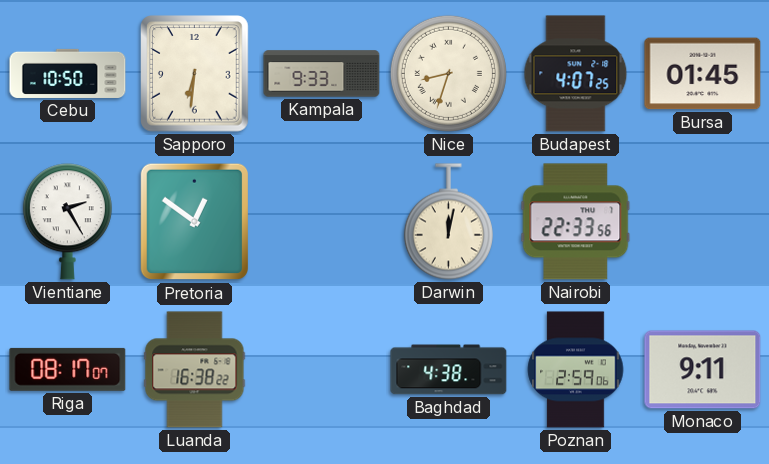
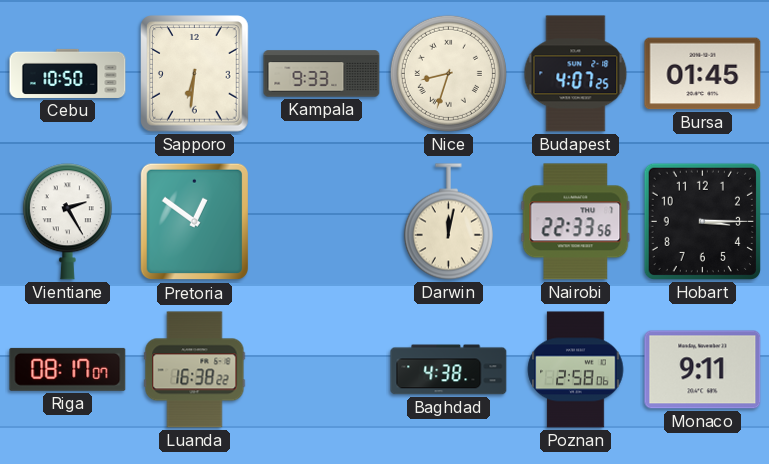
Hobart: none -> 3:15
Poznan: 2:59 -> 2:58
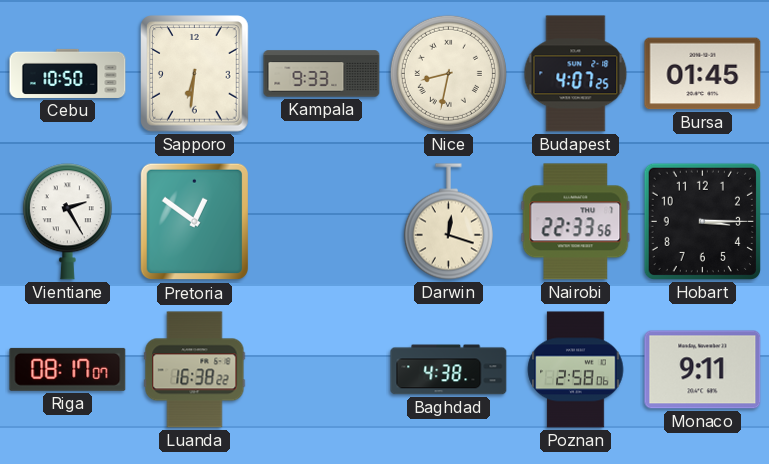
Nice: 8:33 -> 8:32
Darwin: 12:02 -> 12:18
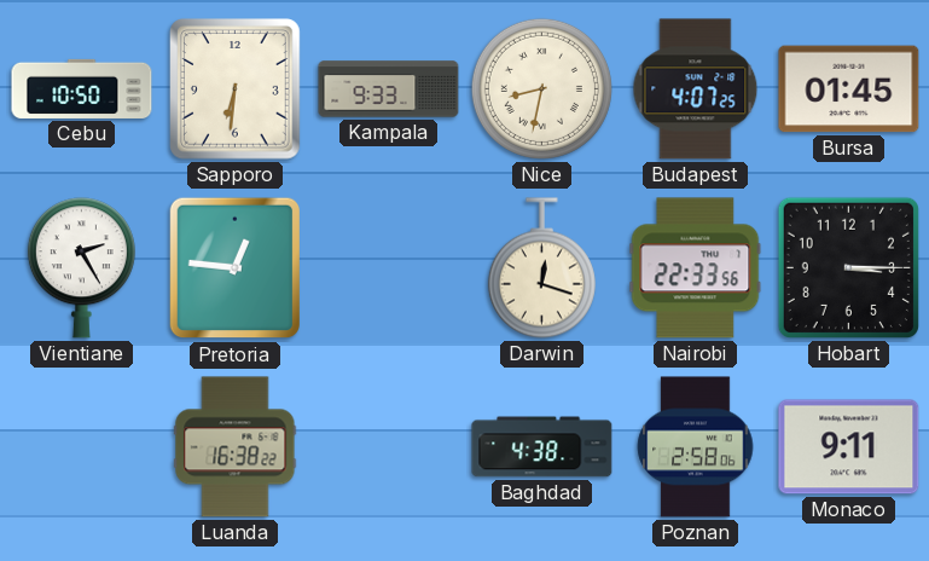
Pretoria: 12:51 -> 12:46
Riga: 08:17 -> none
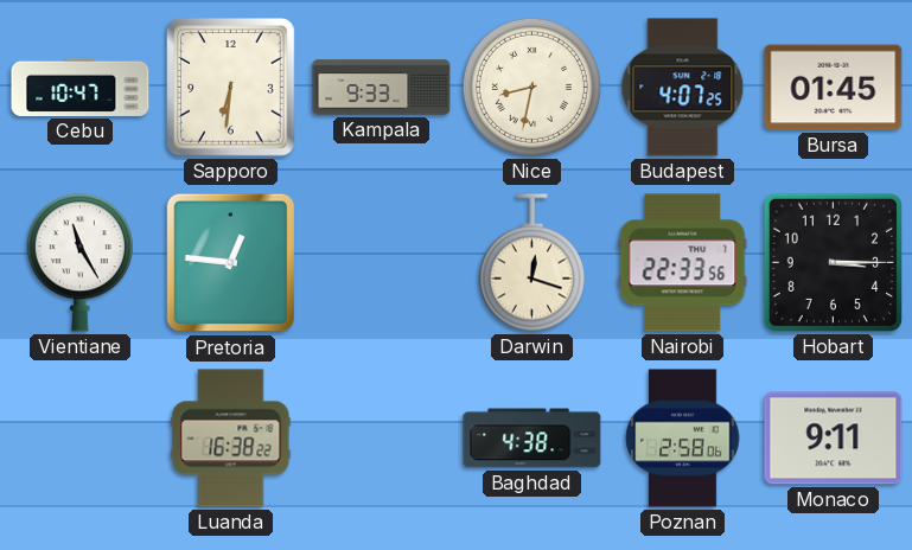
Cebu: 10:50 -> 10:47
Vientiane: 2:25 -> 11:25
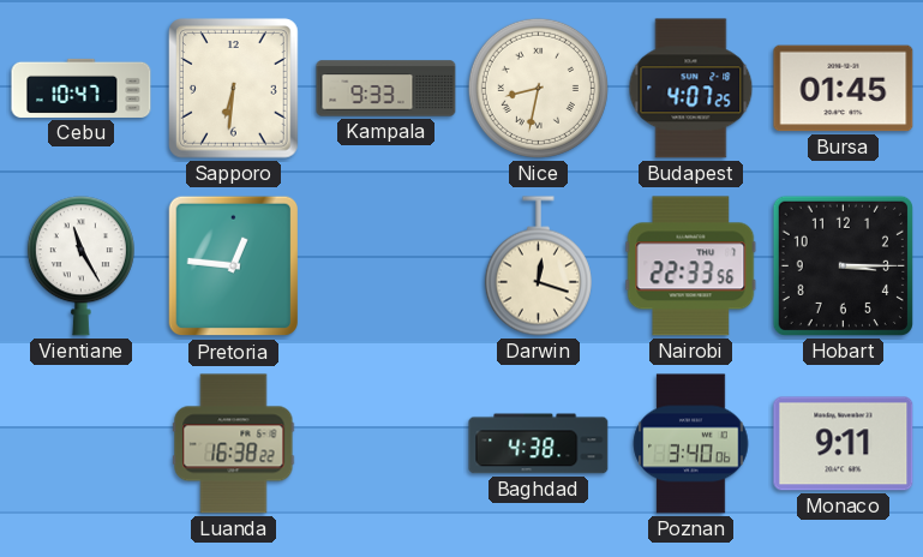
Poznan: 2:58 -> 3:40
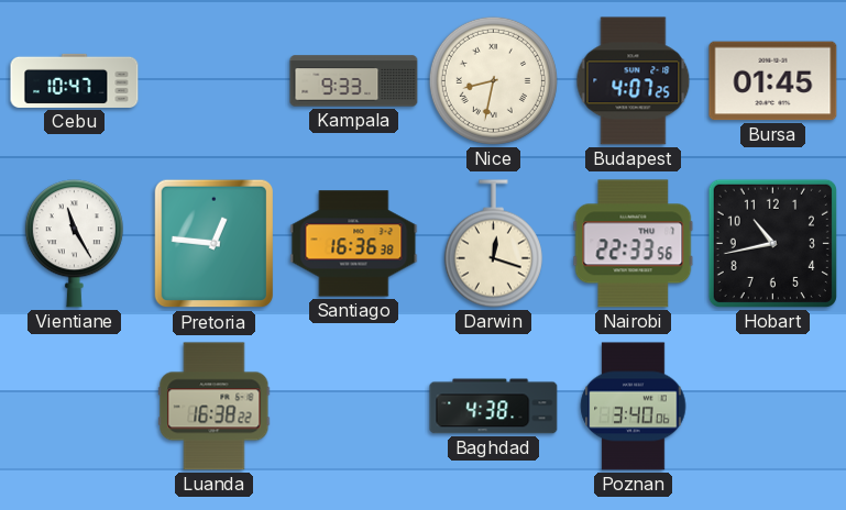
Sapporo: 6:31 -> none
Santiago: none -> 16:36
Hobart: 3:15 -> 10:43
Monaco: 9:11 -> none
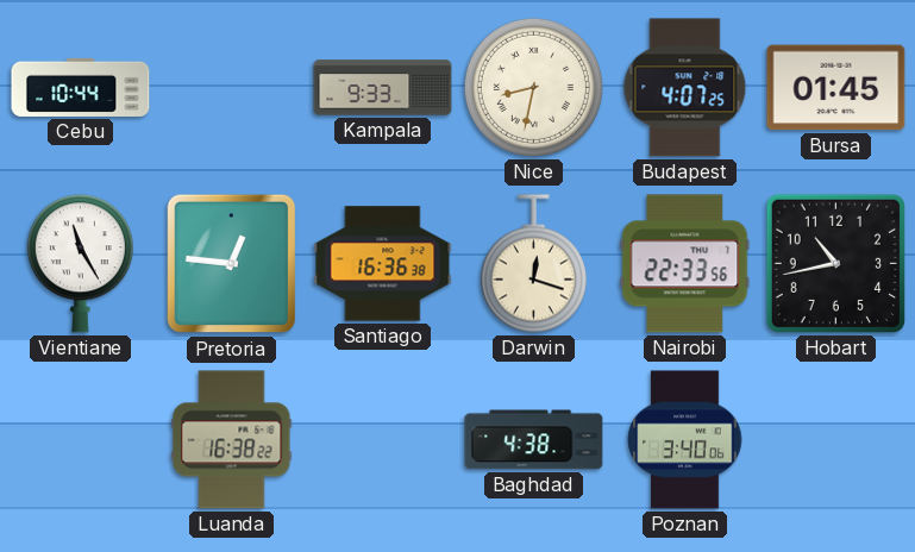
Cebu: 10:47 -> 10:44
